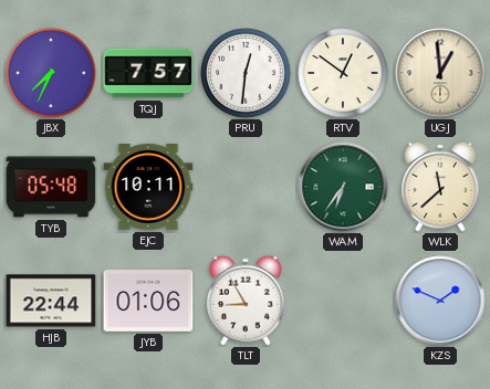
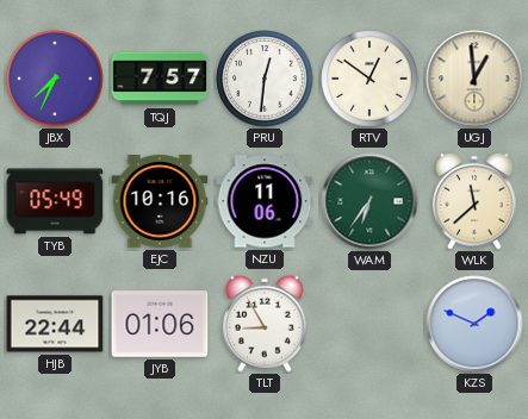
TYB: 05:48 -> 05:49
EJC: 10:11 -> 10:16
NZU: none -> 11:06
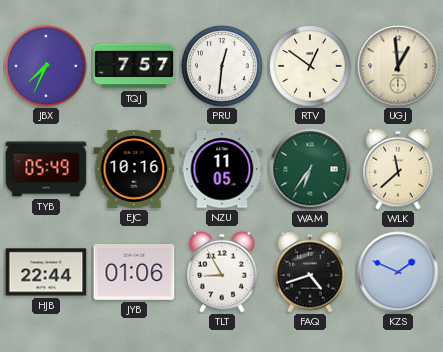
NZU: 11:06 -> 11:05
FAQ: none -> 4:42
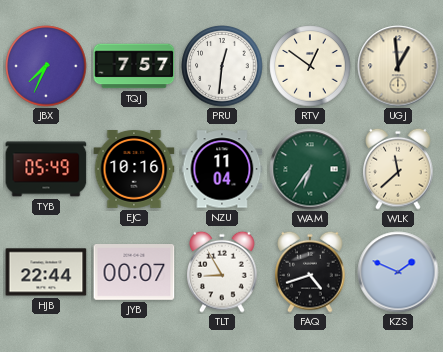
NZU: 11:05 -> 11:04
JYB: 01:06 -> 00:07
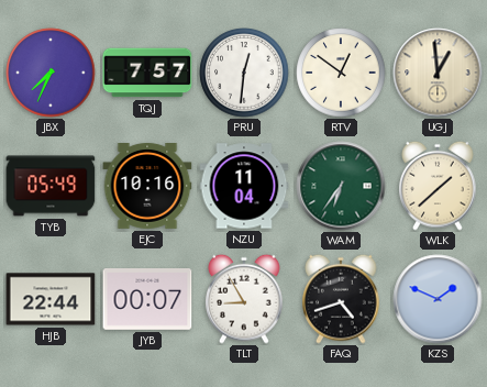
WLK: 11:38 -> 1:38
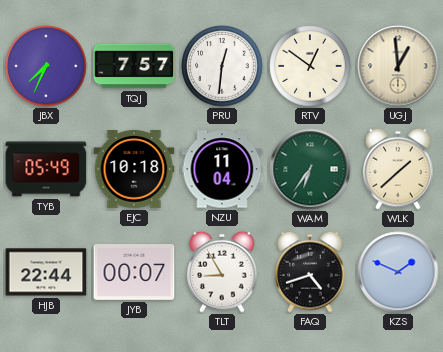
EJC: 10:16 -> 10:18
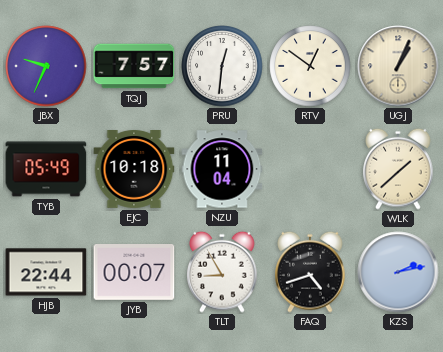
JBX: 7:34 -> 9:34
UGJ: 12:59 -> 1:04
WAM: 6:36 -> none
KZS: 1:49 -> 2:13
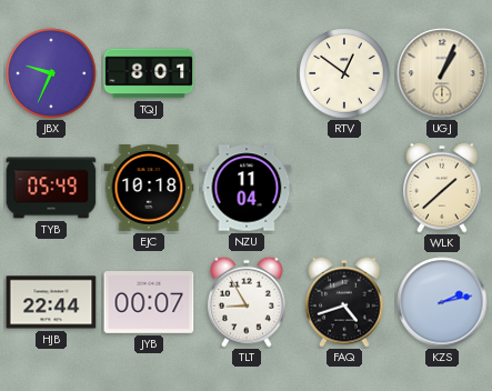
TQJ: 7:57 -> 8:01
PRU: 12:31 -> none
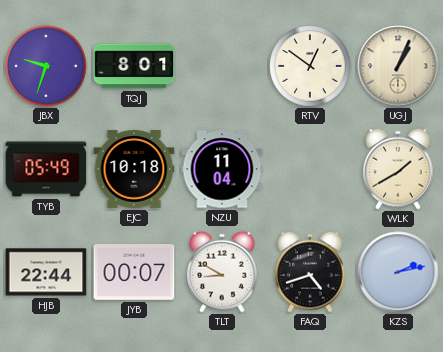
JBX: 9:34 -> 9:33
WLK: 1:38 -> 1:40
TLT: 8:55 -> 8:50
